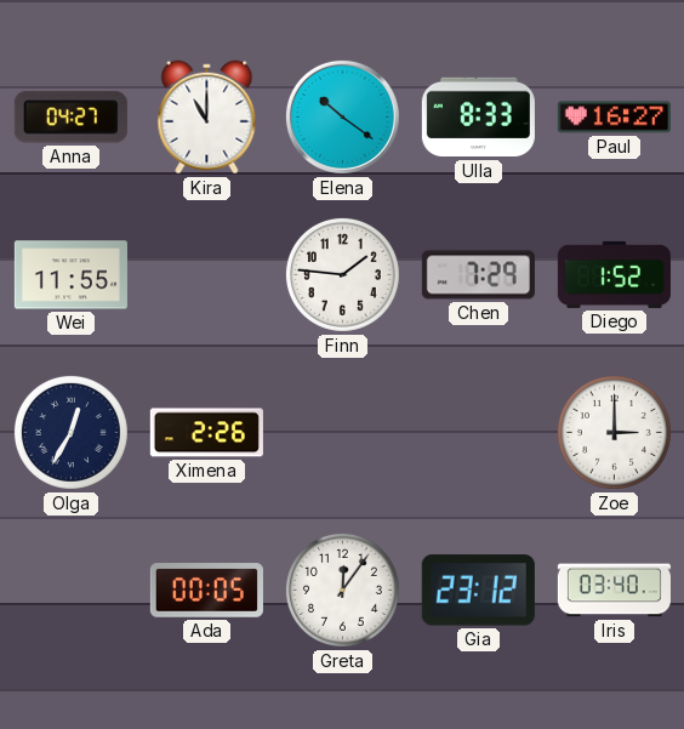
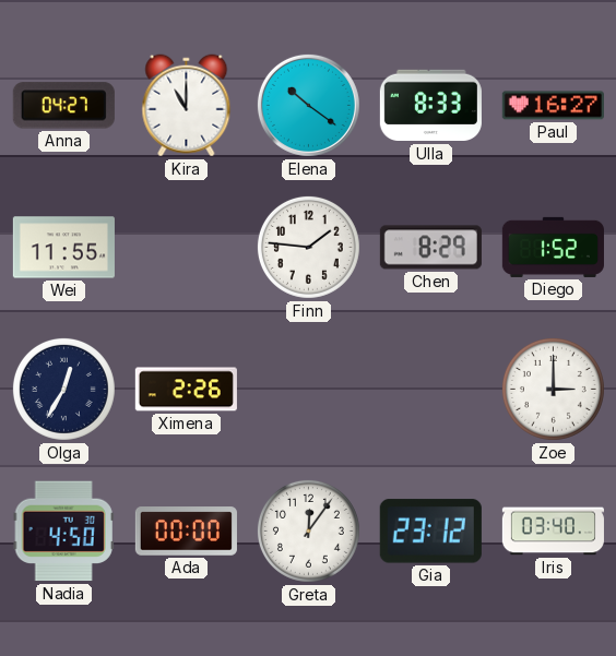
Chen: 7:29 -> 8:29
Nadia: none -> 4:50
Ada: 00:05 -> 00:00
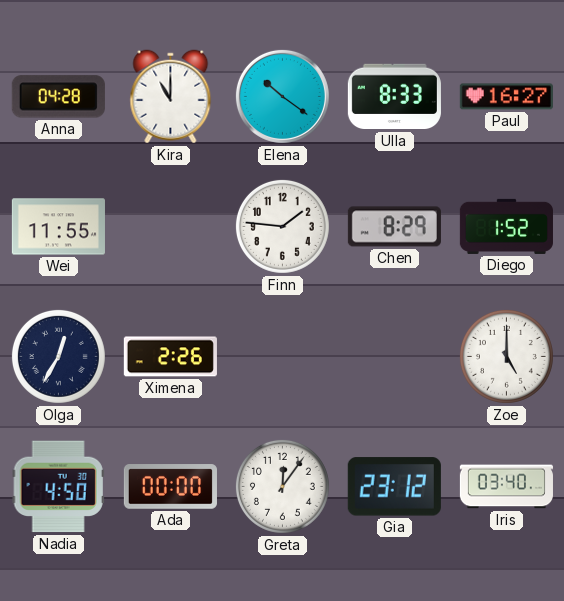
Anna: 04:27 -> 04:28
Zoe: 3:00 -> 5:00
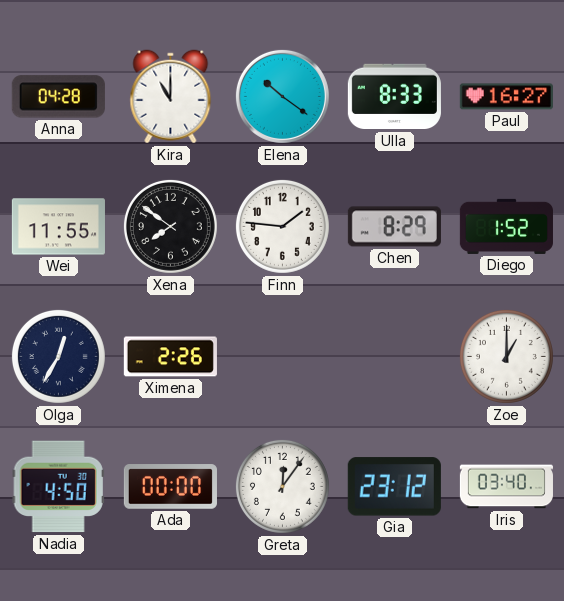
Xena: none -> 7:51
Zoe: 5:00 -> 1:00
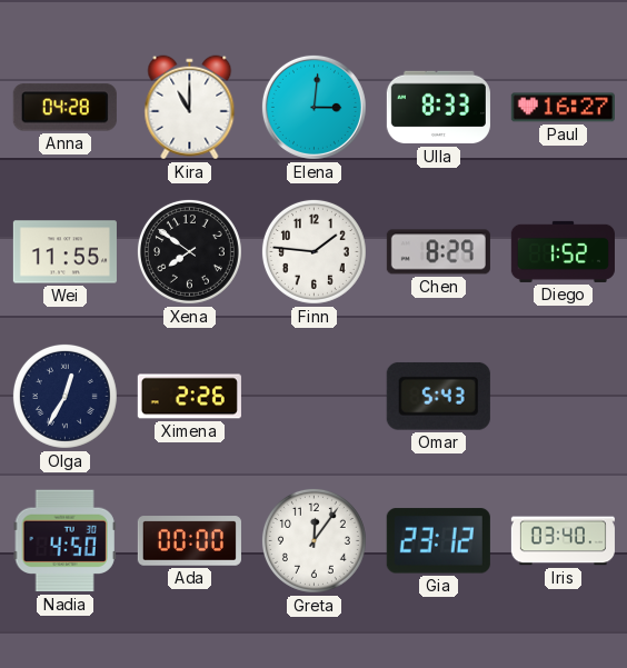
Elena: 10:21 -> 3:01
Omar: none -> 5:43
Zoe: 1:00 -> none
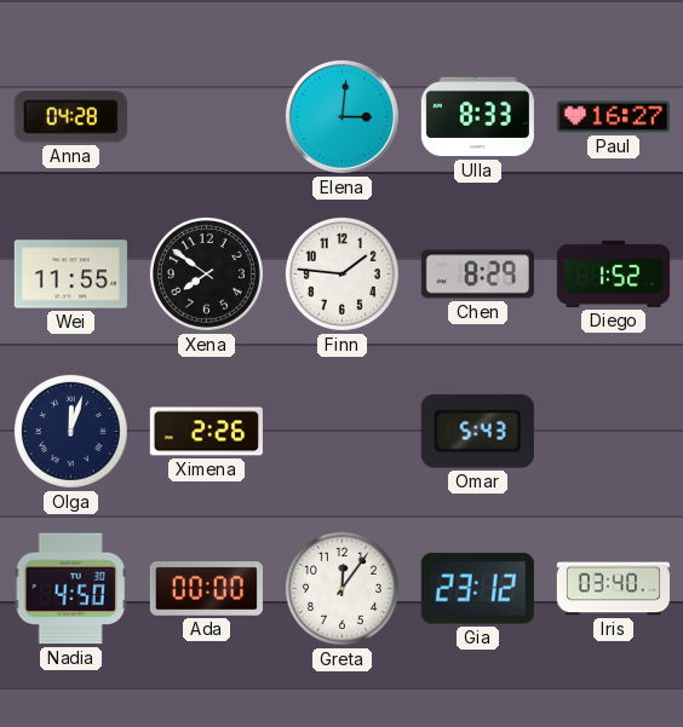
Kira: 11:00 -> none
Olga: 12:35 -> 12:03
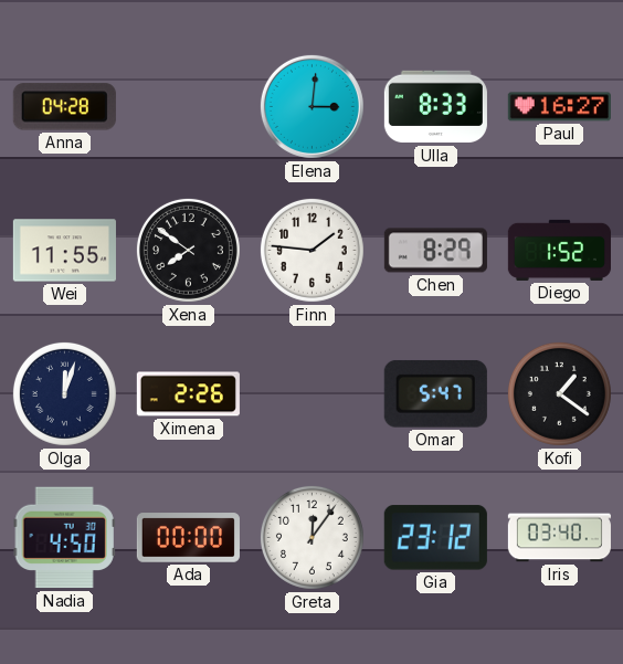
Omar: 5:43 -> 5:47
Kofi: none -> 1:21
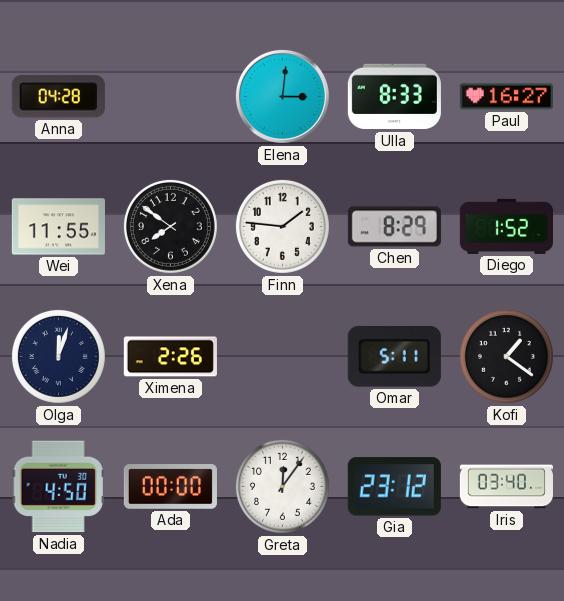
Omar: 5:47 -> 5:11
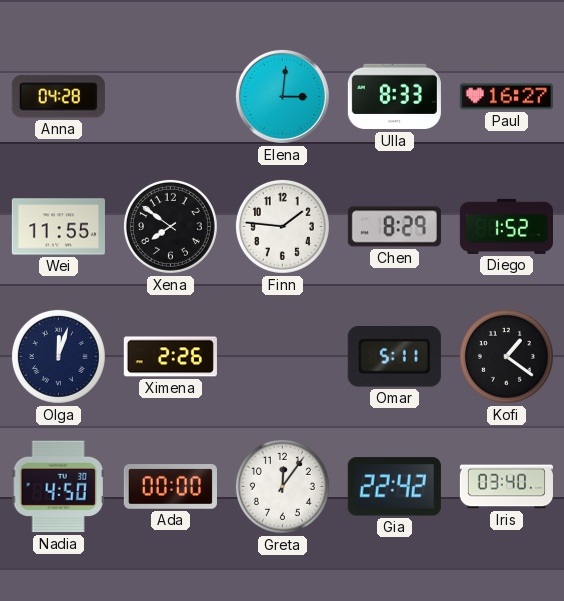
Gia: 23:12 -> 22:42
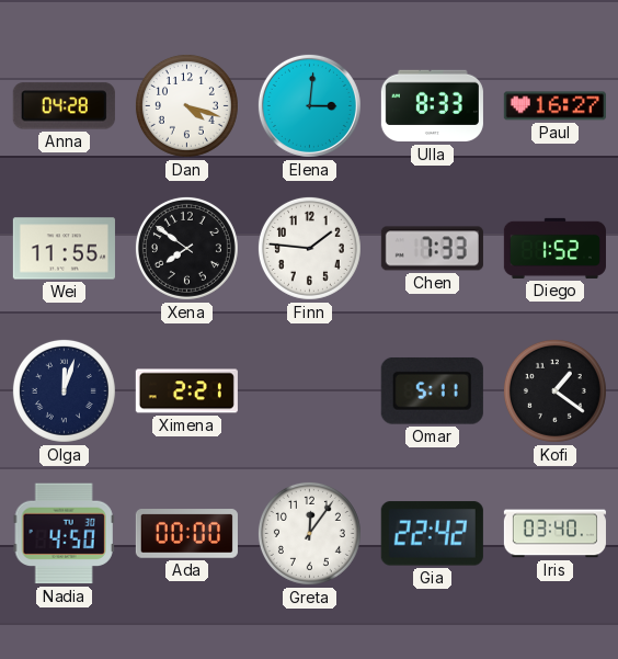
Dan: none -> 4:18
Chen: 8:29 -> 7:33
Ximena: 2:26 -> 2:21
